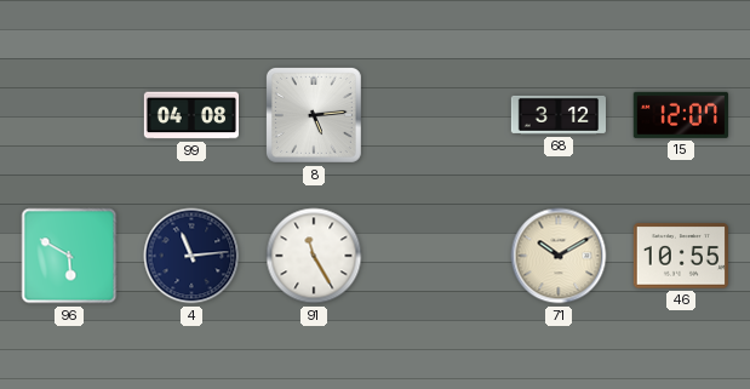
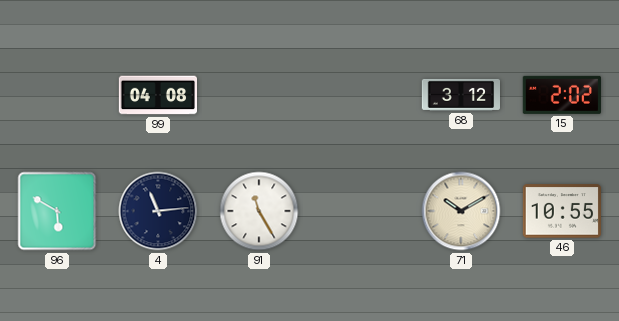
8: 5:14 -> none
15: 12:07 -> 2:02
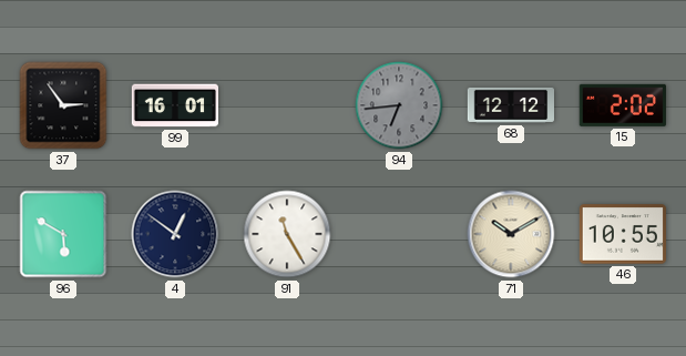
37: none -> 2:54
99: 04:08 -> 16:01
94: none -> 6:44
68: 3:12 -> 12:12
4: 11:14 -> 12:51
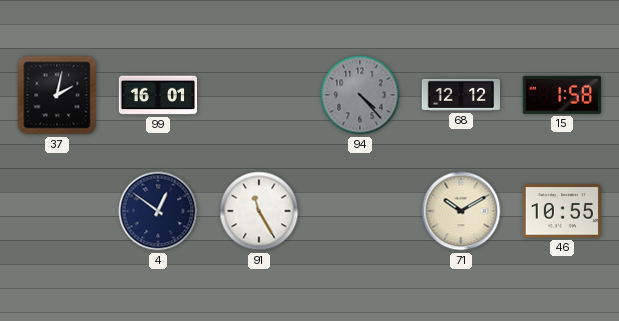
37: 2:54 -> 2:02
94: 6:44 -> 4:23
15: 2:02 -> 1:58
96: 5:50 -> none
